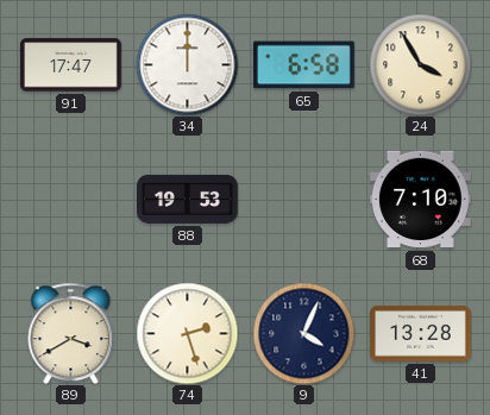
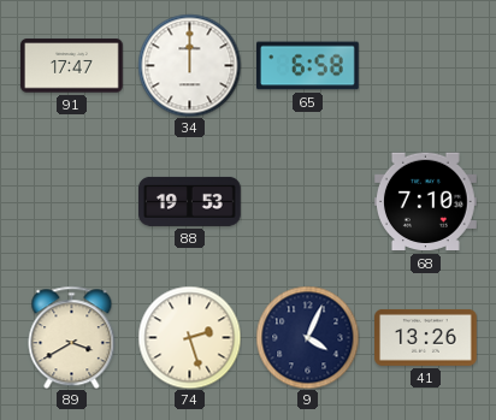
24: 3:55 -> none
41: 13:28 -> 13:26
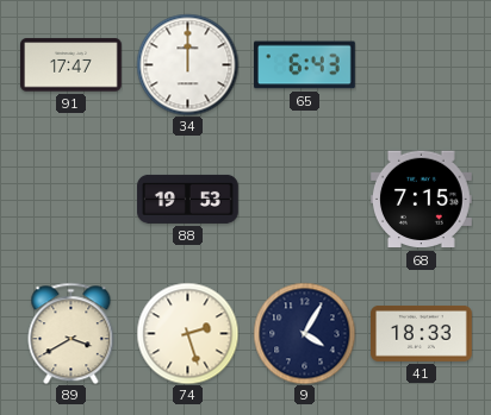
65: 6:58 -> 6:43
68: 7:10 -> 7:15
9: 4:04 -> 4:05
41: 13:26 -> 18:33
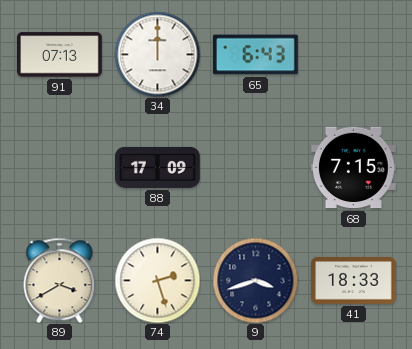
91: 17:47 -> 07:13
88: 19:53 -> 17:09
9: 4:05 -> 3:42
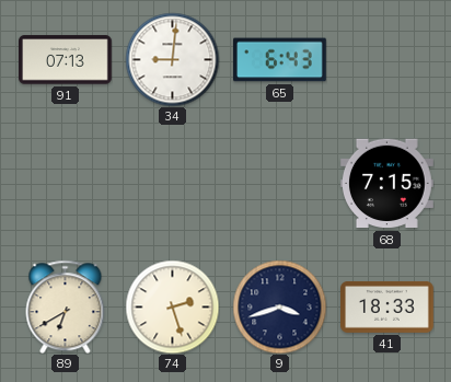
34: 12:00 -> 9:01
88: 17:09 -> none
89: 3:40 -> 6:40
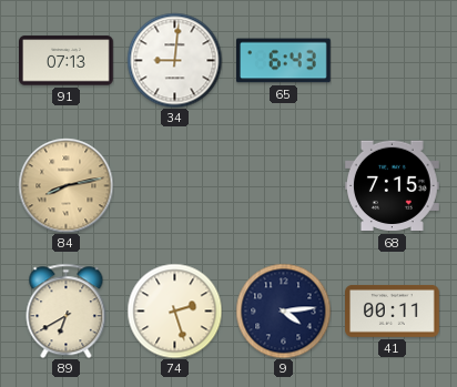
84: none -> 8:13
9: 3:42 -> 4:14
41: 18:33 -> 00:11
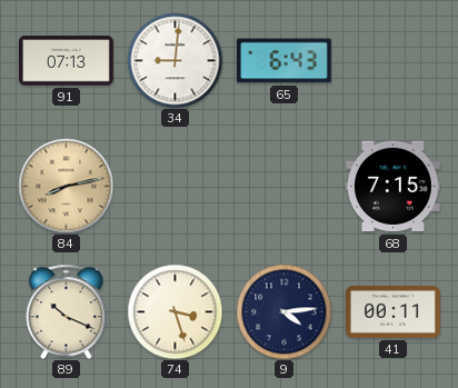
89: 6:40 -> 10:19
74: 2:27 -> 3:27
